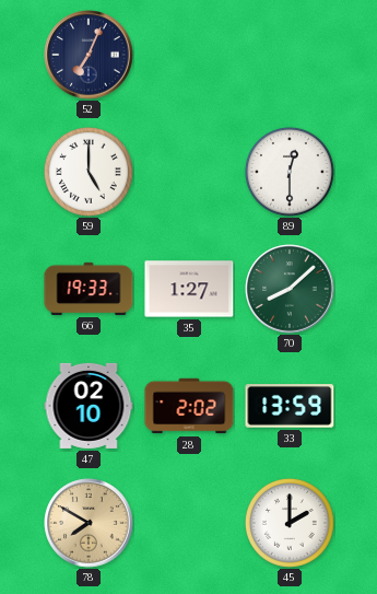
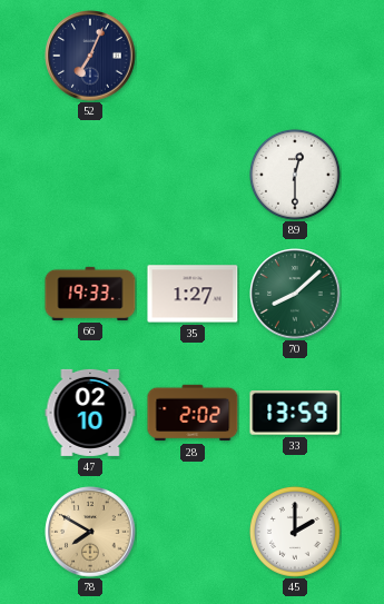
59: 5:00 -> none
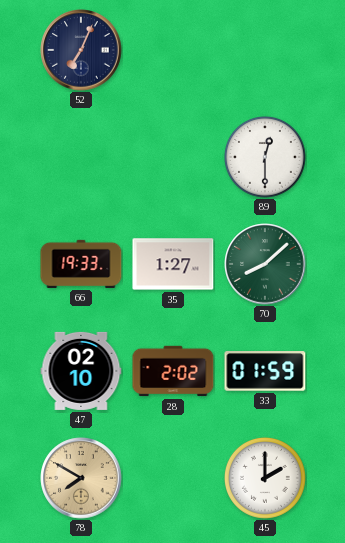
33: 13:59 -> 01:59
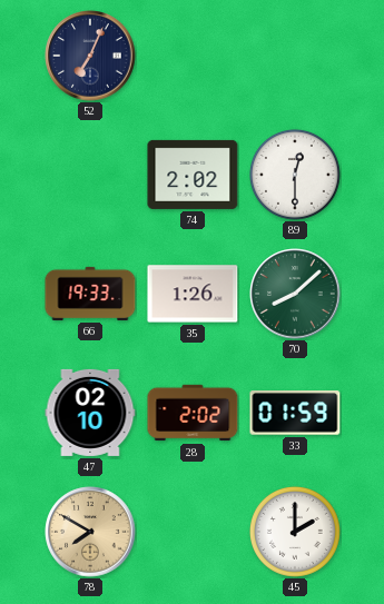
74: none -> 2:02
35: 1:27 -> 1:26
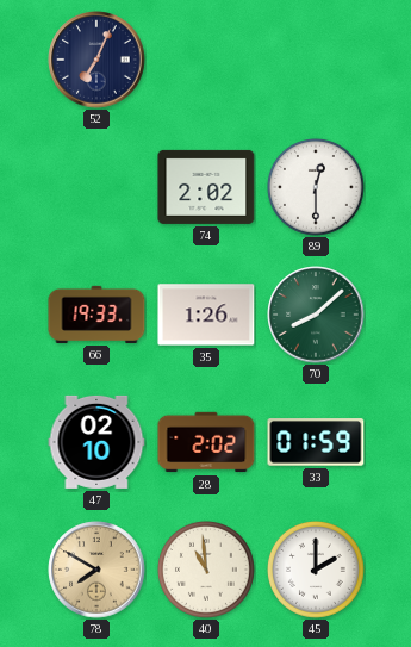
40: none -> 10:59
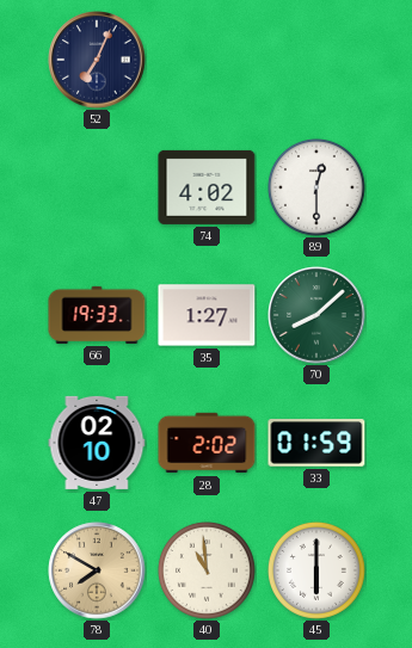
74: 2:02 -> 4:02
35: 1:26 -> 1:27
45: 2:00 -> 6:00
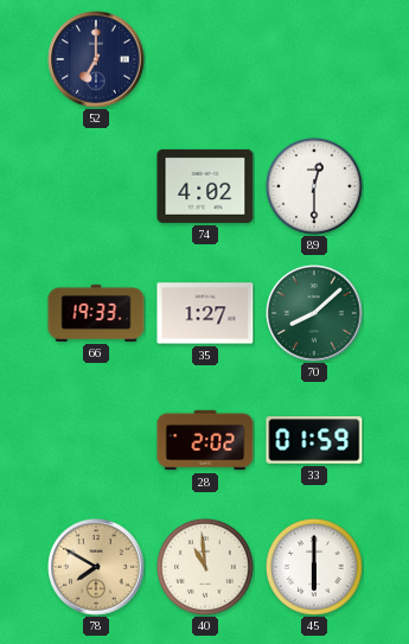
52: 7:04 -> 7:00
47: 02:10 -> none
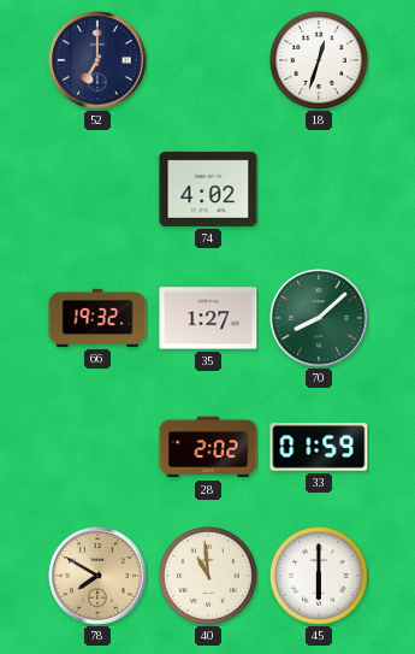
18: none -> 12:33
89: 12:30 -> none
66: 19:33 -> 19:32
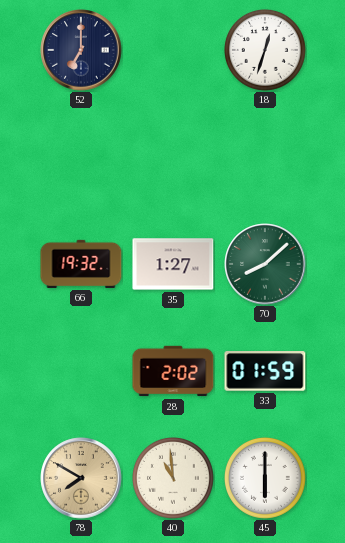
74: 4:02 -> none
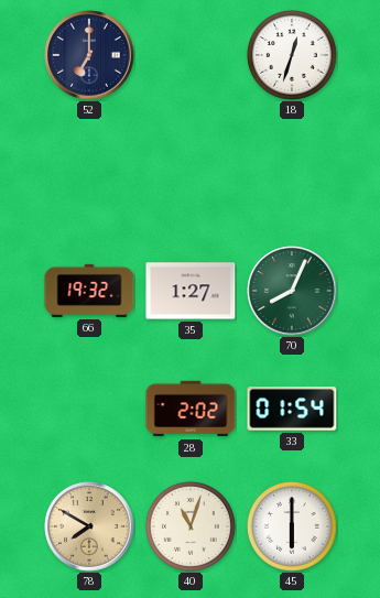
70: 8:08 -> 8:04
33: 01:59 -> 01:54
40: 10:59 -> 11:03
